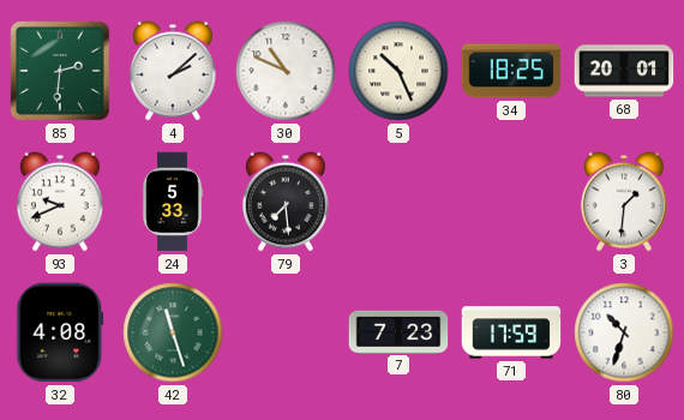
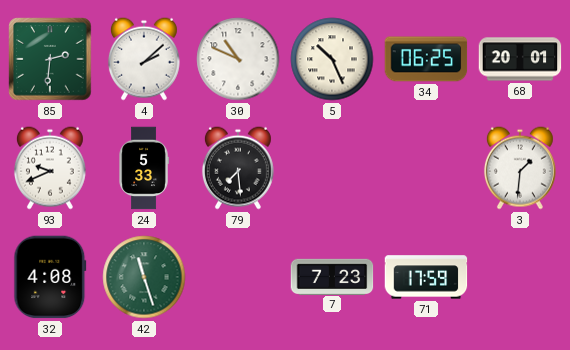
34: 18:25 -> 06:25
80: 10:33 -> none
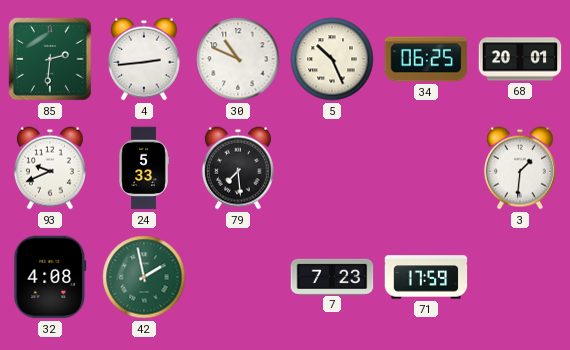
4: 2:08 -> 2:44
42: 11:27 -> 1:58
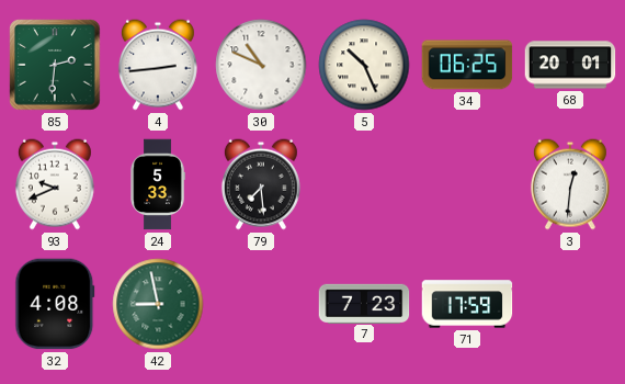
3: 1:31 -> 12:31
42: 1:58 -> 8:58
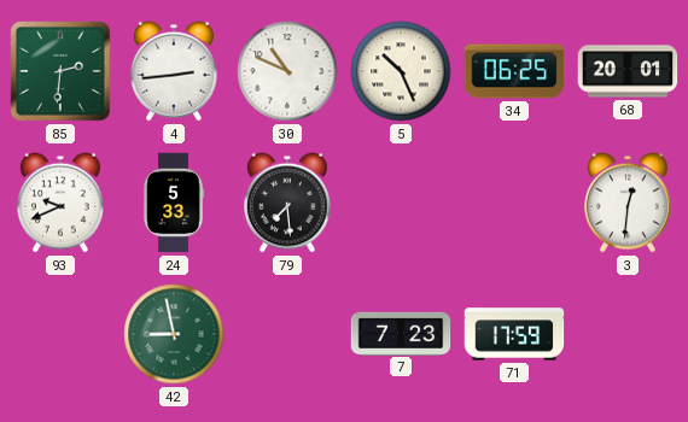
32: 4:08 -> none
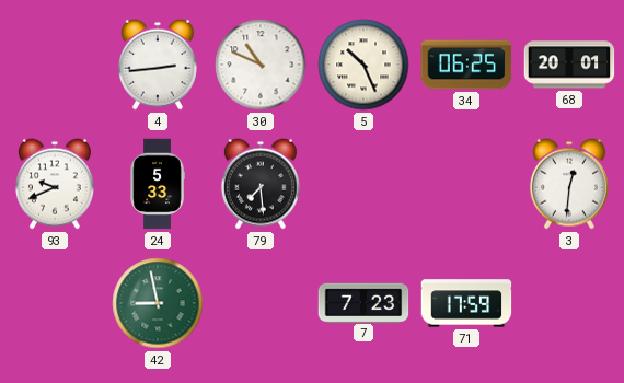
85: 2:31 -> none
